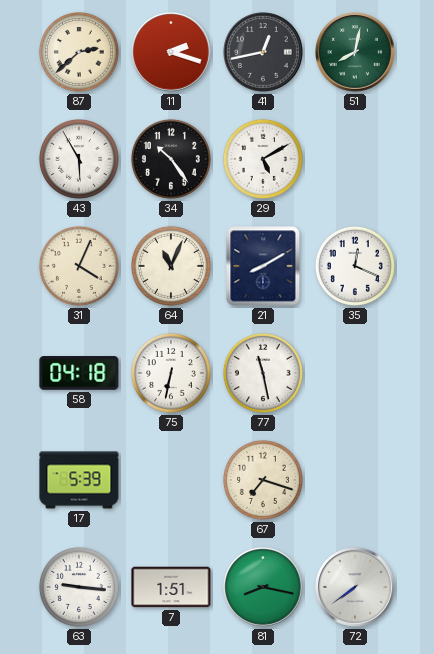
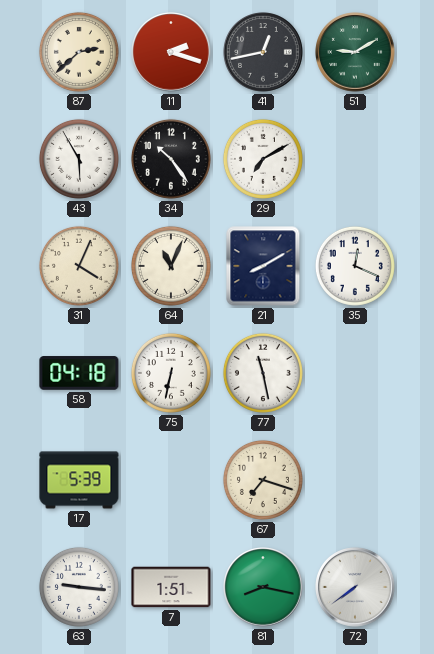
51: 8:02 -> 9:10
29: 5:10 -> 7:10
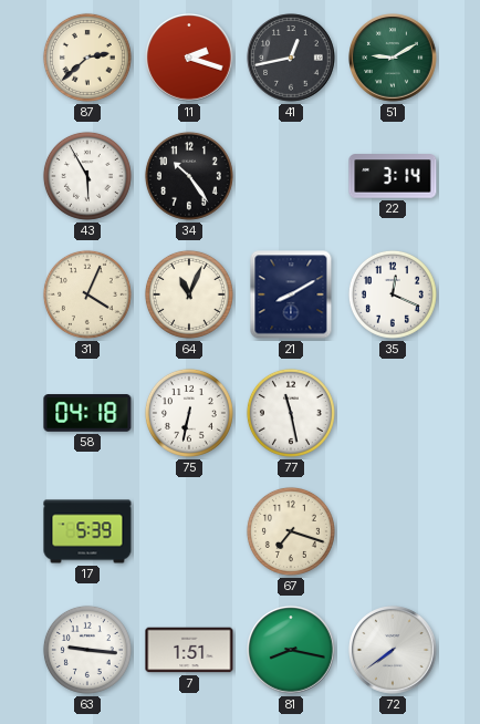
29: 7:10 -> none
22: none -> 3:14
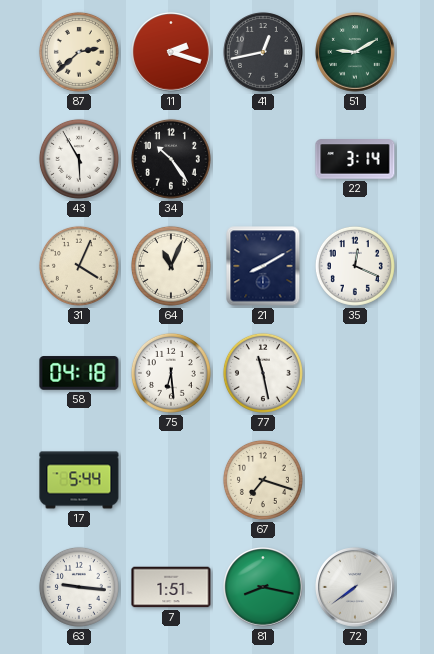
75: 6:32 -> 6:29
17: 5:39 -> 5:44
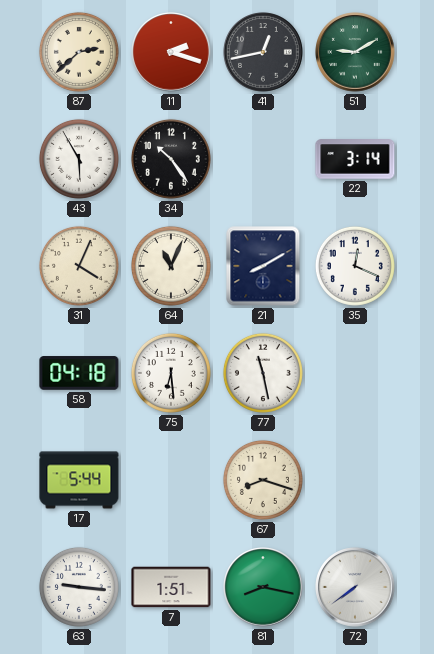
67: 7:18 -> 8:18
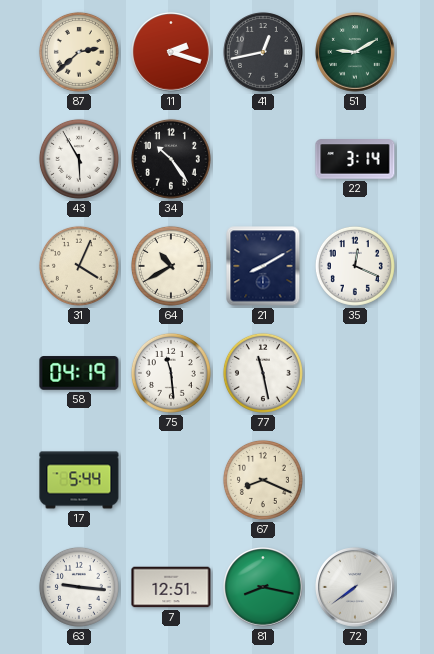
64: 11:04 -> 10:40
58: 04:18 -> 04:19
75: 6:29 -> 11:29
67: 8:18 -> 8:19
7: 1:51 -> 12:51
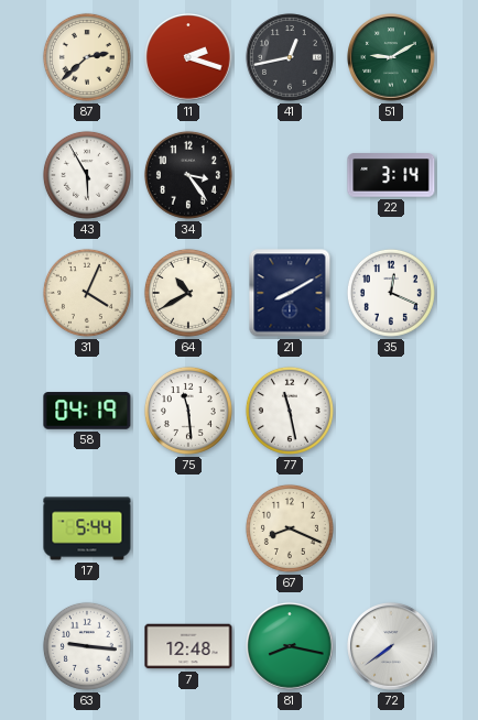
34: 10:24 -> 3:24
7: 12:51 -> 12:48
